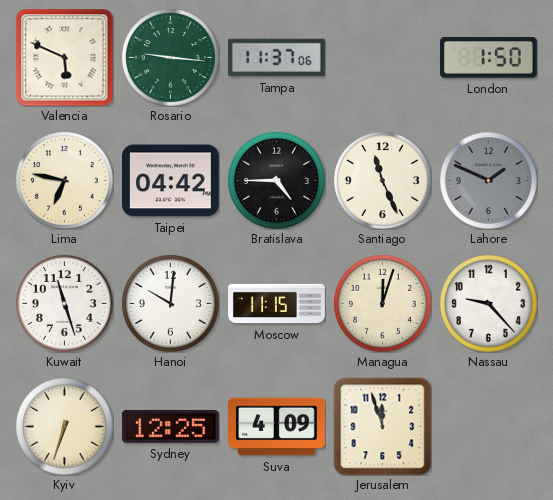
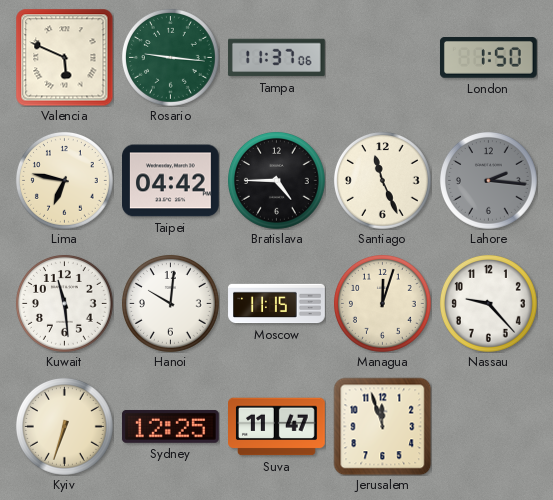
Lahore: 1:49 -> 2:16
Kuwait: 11:27 -> 11:29
Suva: 4:09 -> 11:47
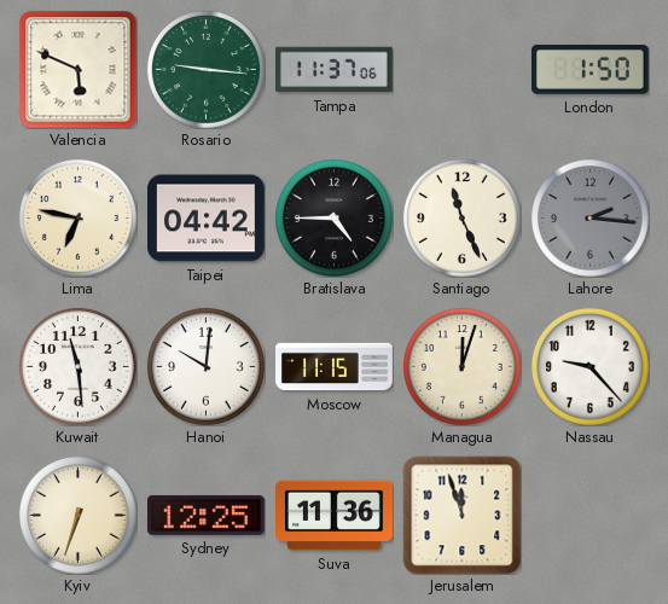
Suva: 11:47 -> 11:36
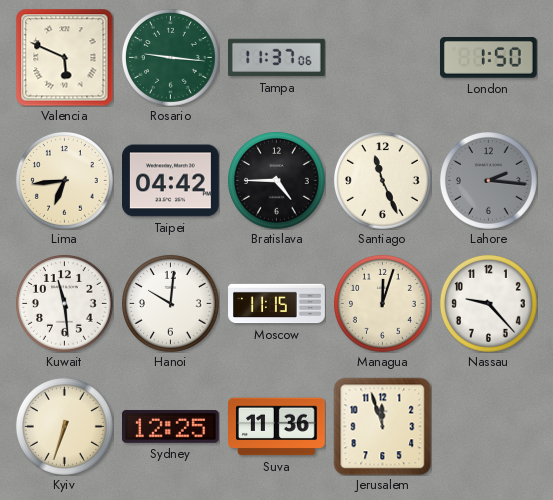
Lima: 6:47 -> 6:44
